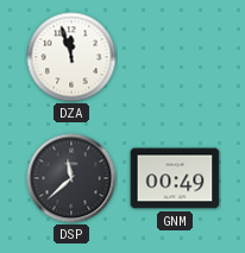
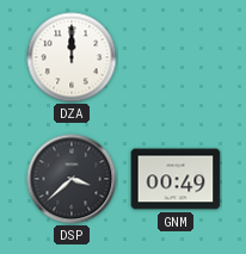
DZA: 11:57 -> 12:00
DSP: 11:38 -> 3:38
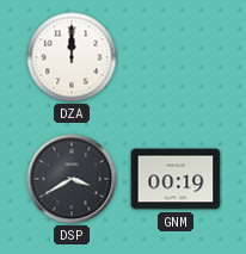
DSP: 3:38 -> 3:40
GNM: 00:49 -> 00:19
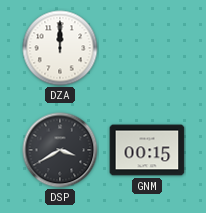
GNM: 00:19 -> 00:15
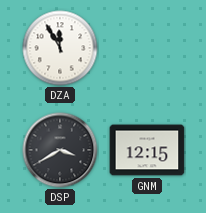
DZA: 12:00 -> 11:55
GNM: 00:15 -> 12:15
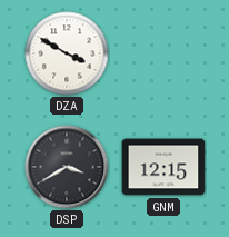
DZA: 11:55 -> 3:50
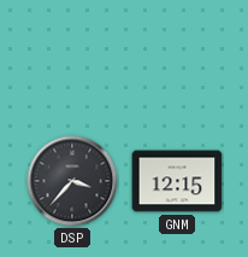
DZA: 3:50 -> none
DSP: 3:40 -> 3:37
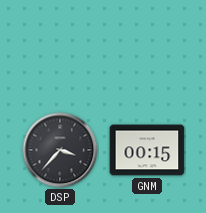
GNM: 12:15 -> 00:15
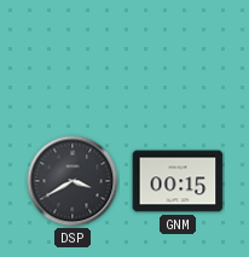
DSP: 3:37 -> 3:40
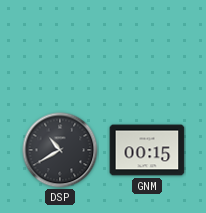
DSP: 3:40 -> 10:40
